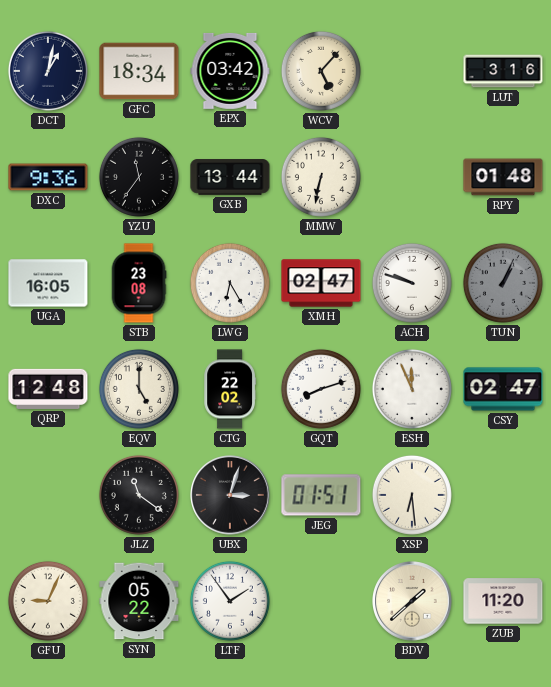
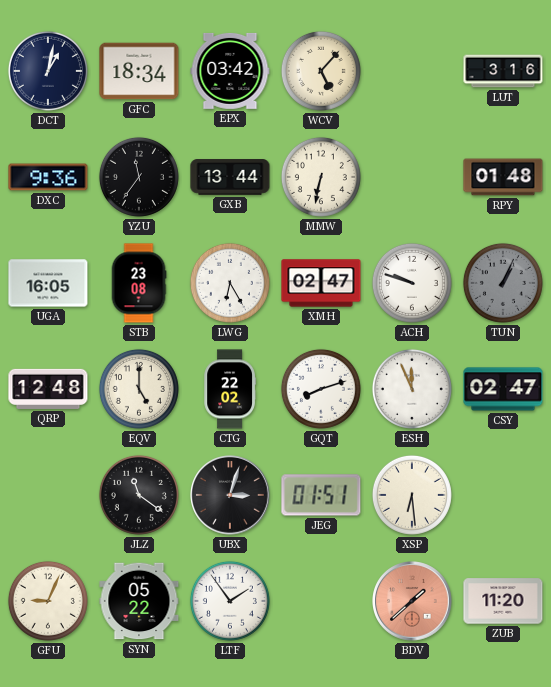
BDV dial: cream -> salmon
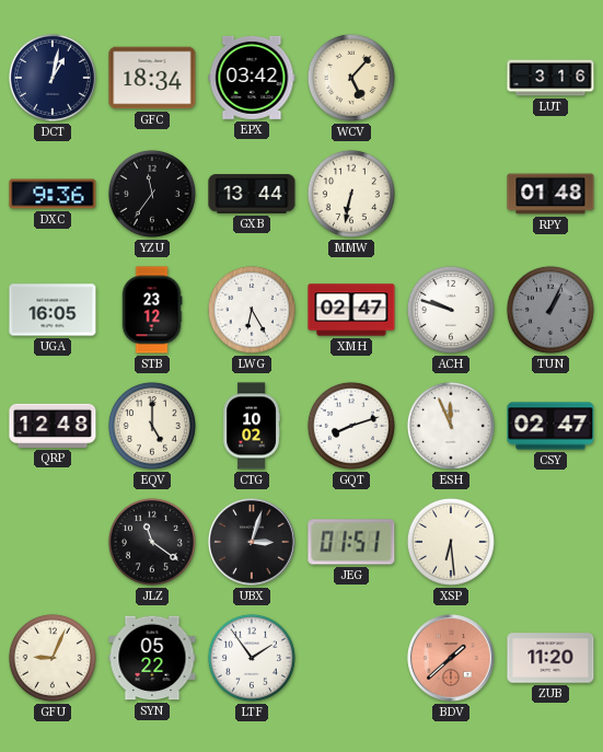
STB: 23:08 -> 23:12
CTG: 22:02 -> 10:02
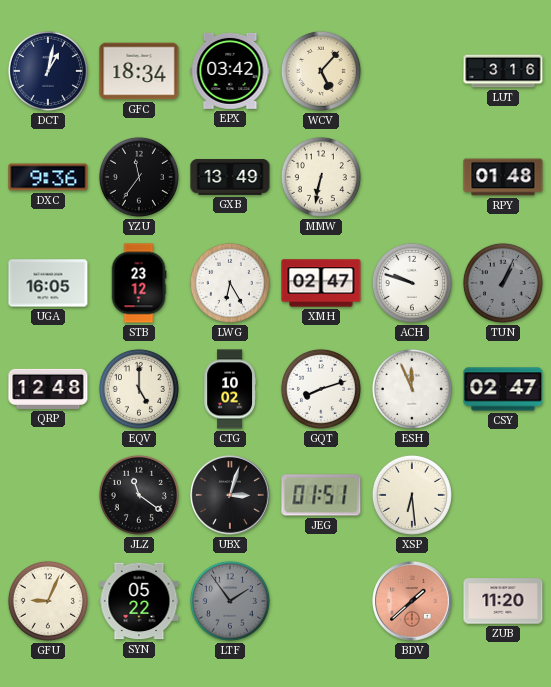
GXB: 13:44 -> 13:49
LTF dial: white -> grey
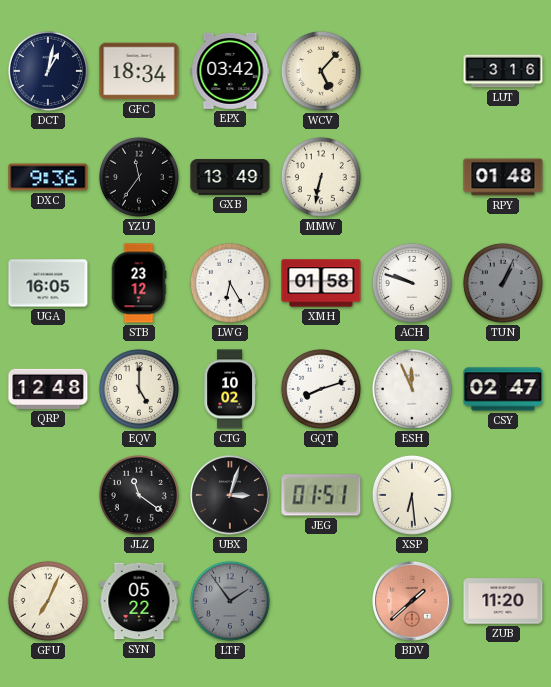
XMH: 02:47 -> 01:58
GFU: 9:04 -> 7:04
